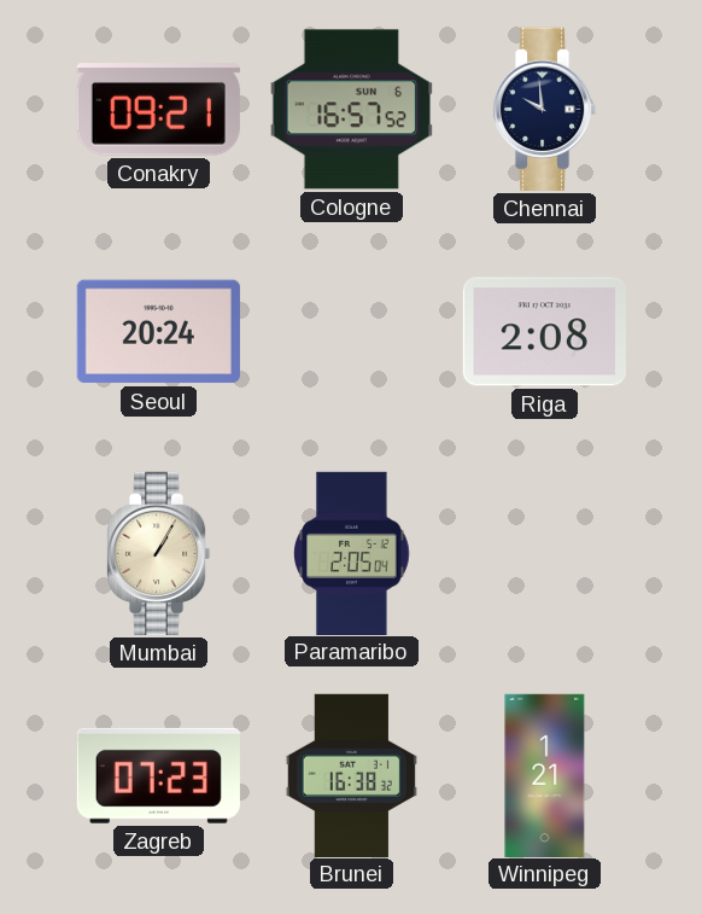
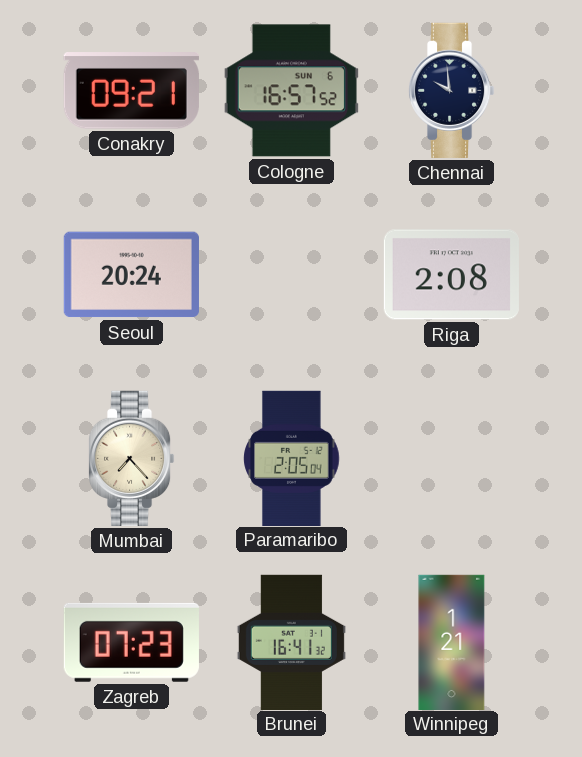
Mumbai: 1:05 -> 7:23
Brunei: 16:38 -> 16:41
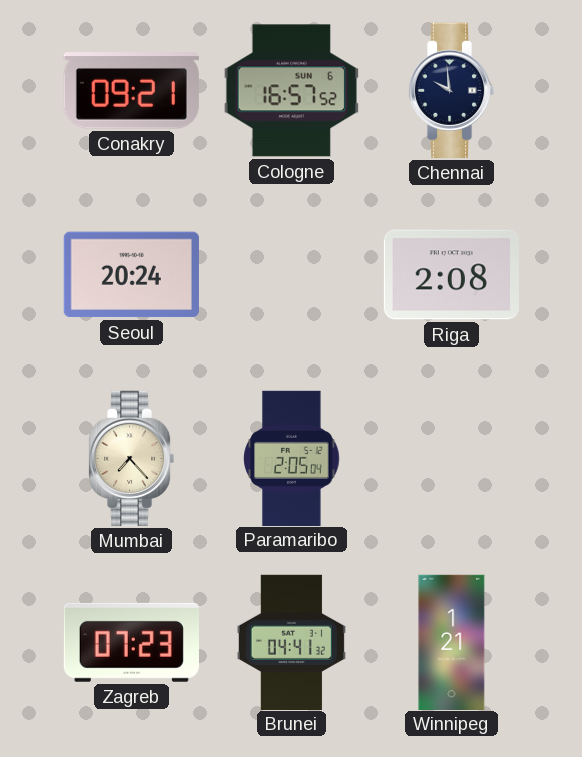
Brunei: 16:41 -> 04:41
